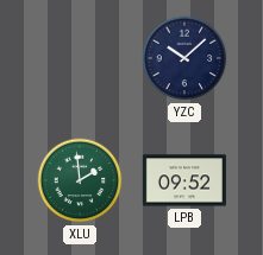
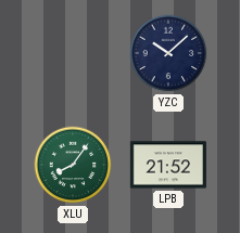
XLU: 1:59 -> 8:06
LPB: 09:52 -> 21:52
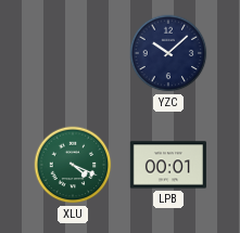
XLU: 8:06 -> 4:19
LPB: 21:52 -> 00:01
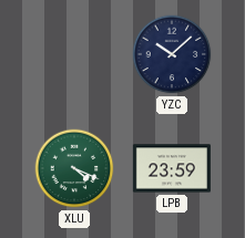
LPB: 00:01 -> 23:59
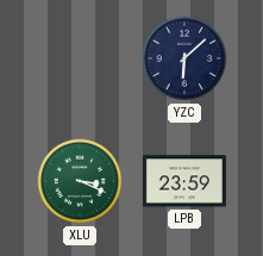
YZC: 10:08 -> 6:08
XLU: 4:19 -> 3:19
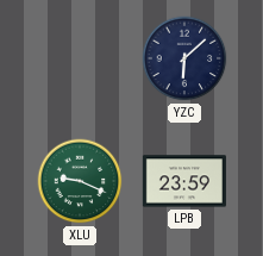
XLU: 3:19 -> 9:19
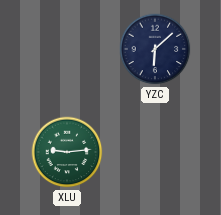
XLU: 9:19 -> 9:14
LPB: 23:59 -> none
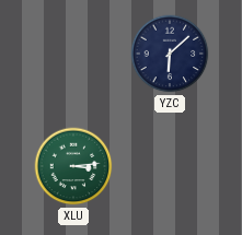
XLU: 9:14 -> 3:14
